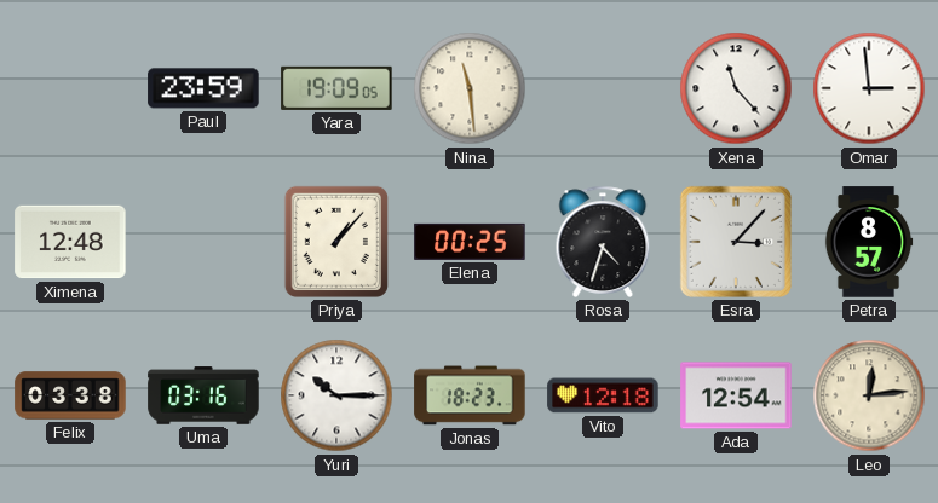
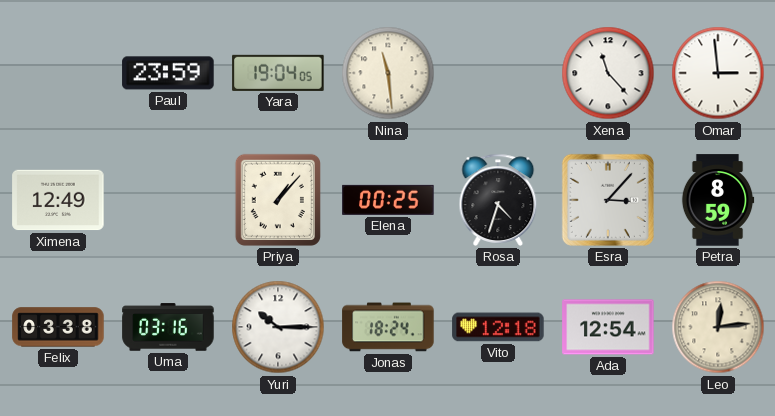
Yara: 19:09 -> 19:04
Ximena: 12:48 -> 12:49
Petra: 8:57 -> 8:59
Jonas: 18:23 -> 18:24
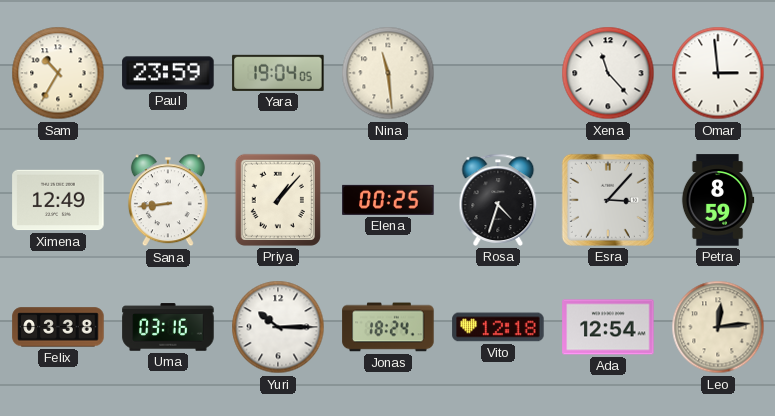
Sam: none -> 10:35
Sana: none -> 8:44
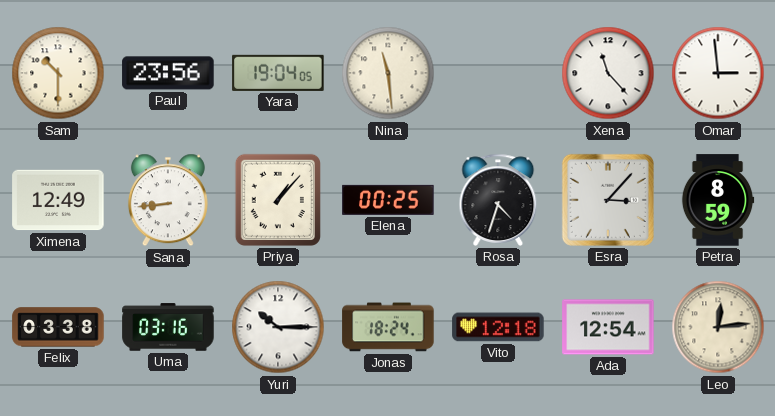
Sam: 10:35 -> 10:30
Paul: 23:59 -> 23:56
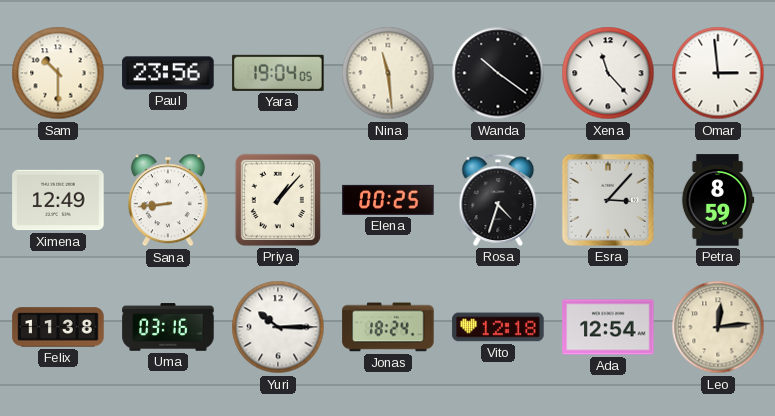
Wanda: none -> 10:21
Felix: 03:38 -> 11:38
